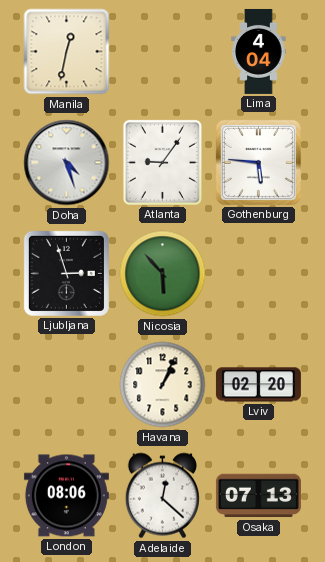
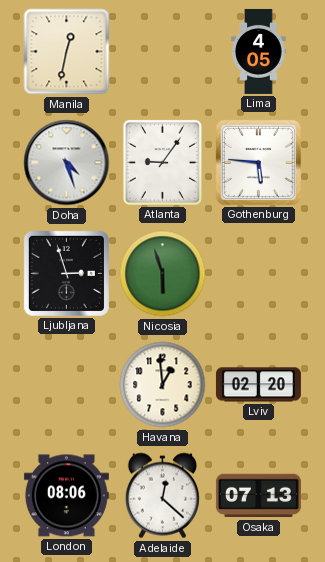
Lima: 4:04 -> 4:05
Nicosia: 5:53 -> 5:57
Havana: 1:04 -> 12:59
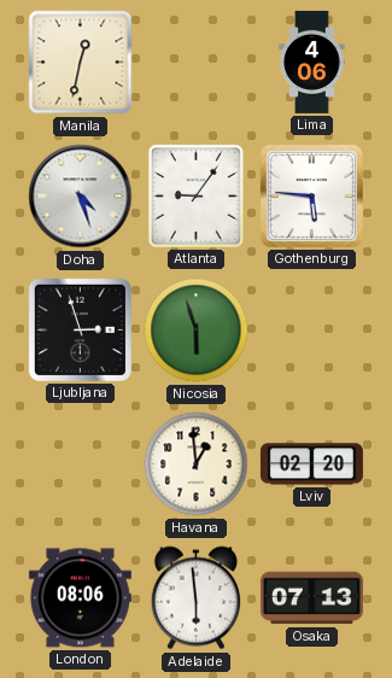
Lima: 4:05 -> 4:06
Adelaide: 12:22 -> 5:59
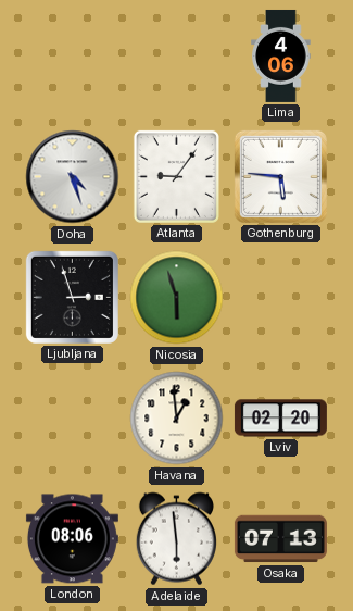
Manila: 12:32 -> none
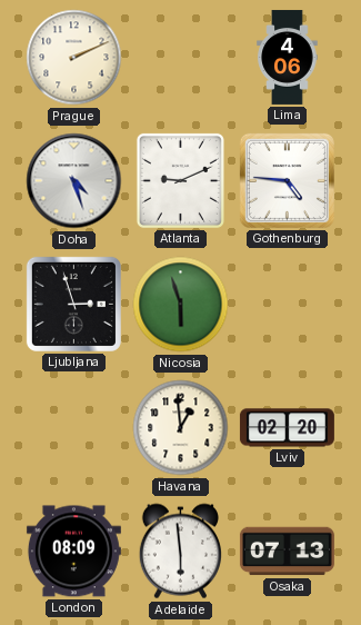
Prague: none -> 2:11
Atlanta: 9:06 -> 9:11
Gothenburg: 5:46 -> 4:46
London: 08:06 -> 08:09
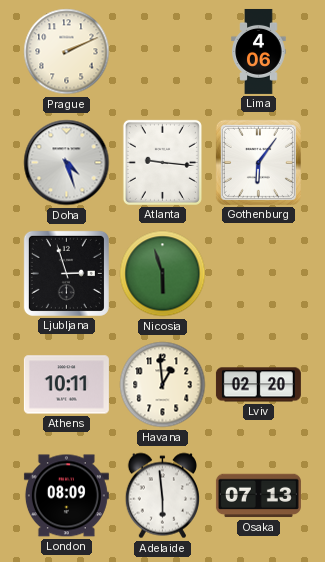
Atlanta: 9:11 -> 9:16
Gothenburg: 4:46 -> 6:06
Athens: none -> 10:11
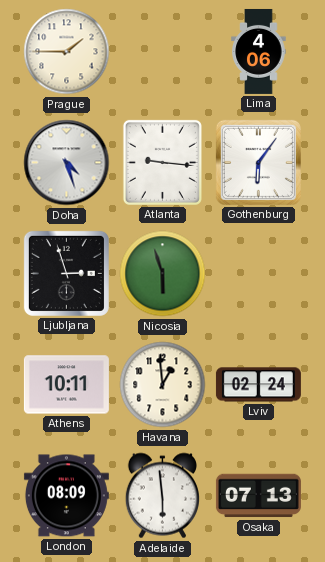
Prague: 2:11 -> 1:45
Lviv: 02:20 -> 02:24
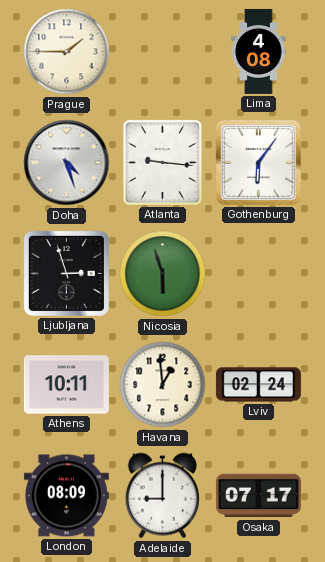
Lima: 4:06 -> 4:08
Adelaide: 5:59 -> 9:00
Osaka: 07:13 -> 07:17
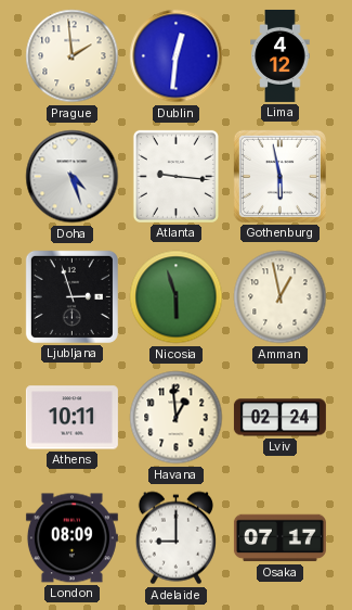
Prague: 1:45 -> 1:59
Dublin: none -> 12:31
Lima: 4:08 -> 4:12
Gothenburg: 6:06 -> 5:58
Amman: none -> 12:58
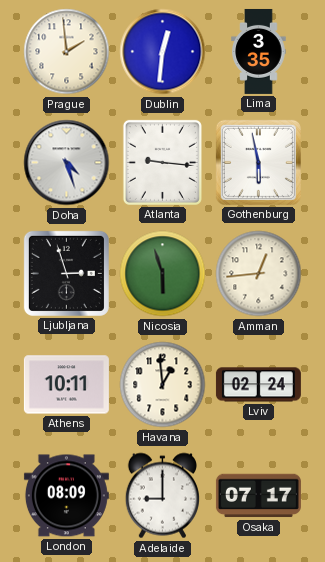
Lima: 4:12 -> 3:35
Amman: 12:58 -> 12:44
